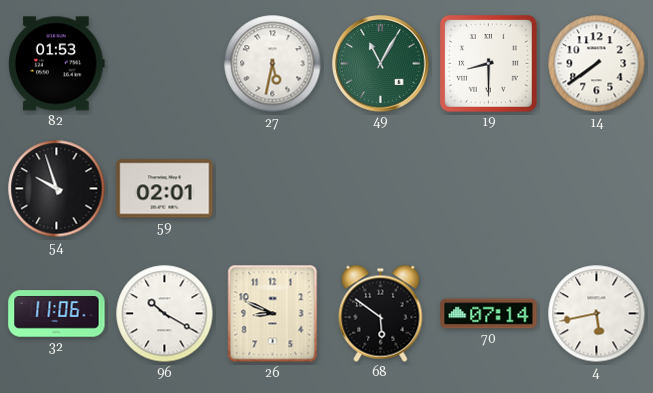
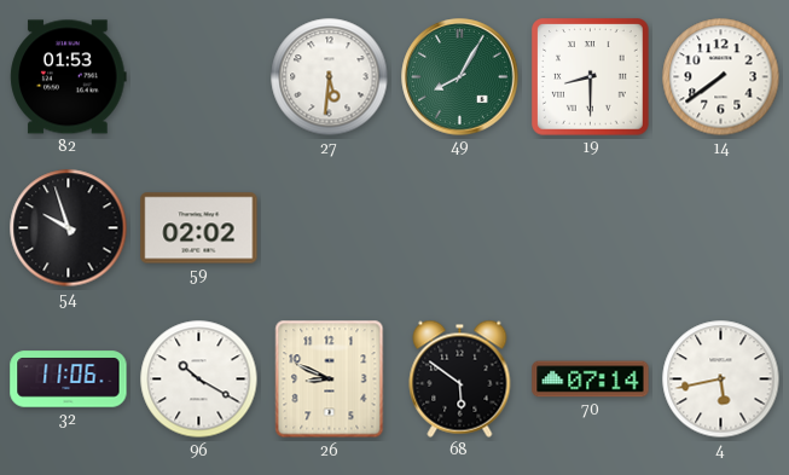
27: 5:32 -> 5:31
49: 11:05 -> 8:05
59: 02:01 -> 02:02
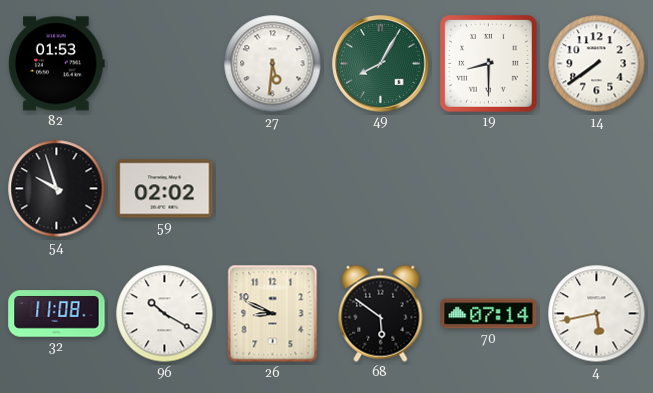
32: 11:06 -> 11:08
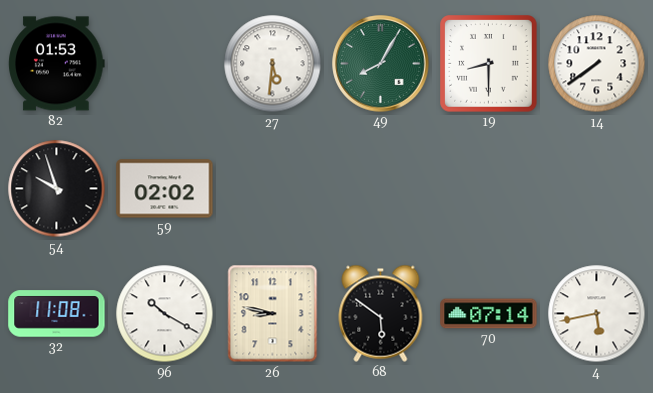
26: 8:49 -> 8:47
